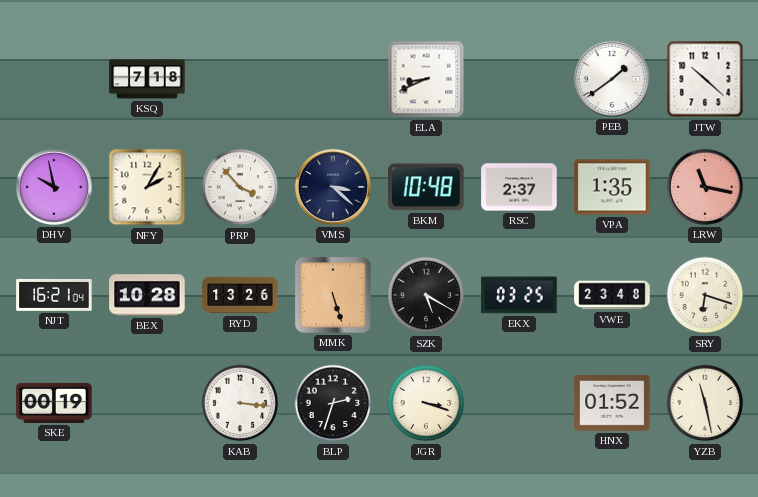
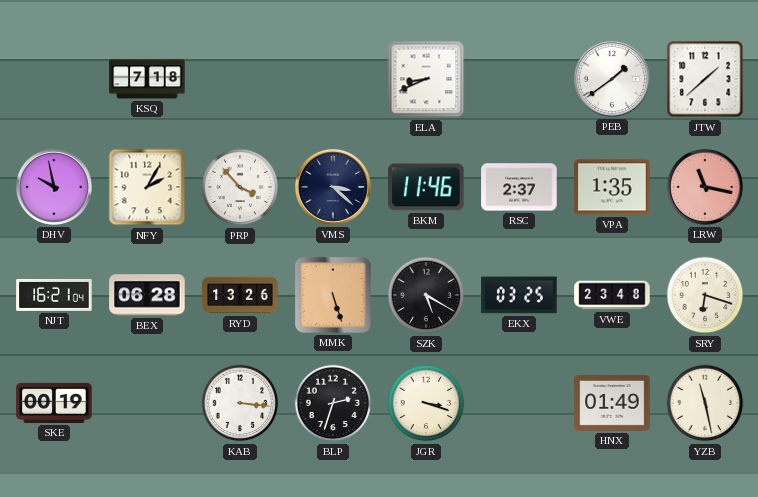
JTW: 10:22 -> 1:38
BKM: 10:48 -> 11:46
BEX: 10:28 -> 06:28
HNX: 01:52 -> 01:49
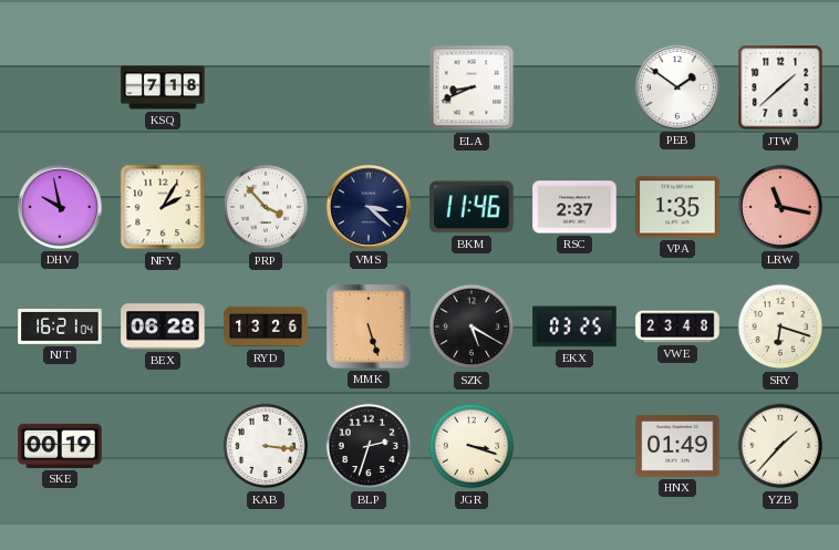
PEB: 1:39 -> 1:51
YZB: 11:28 -> 1:37
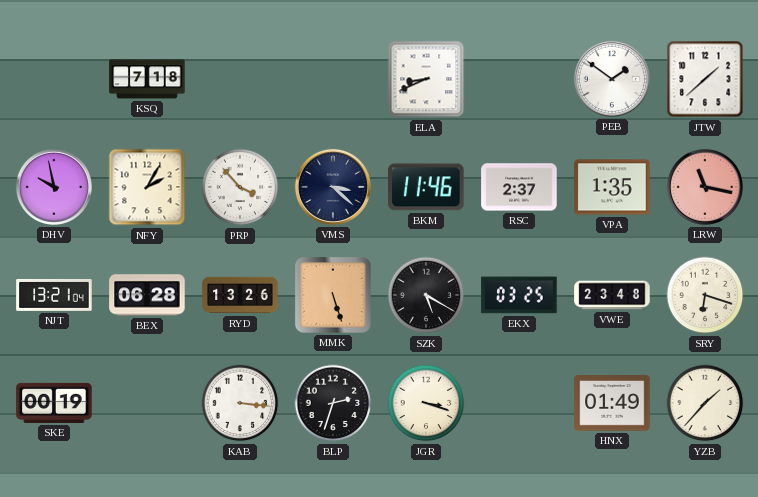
NJT: 16:21 -> 13:21
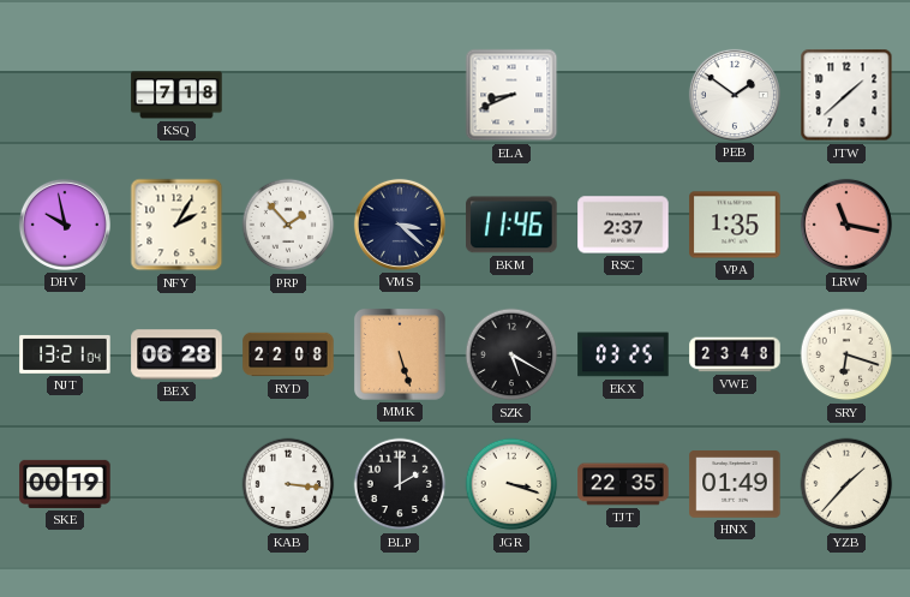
PRP: 3:53 -> 1:53
RYD: 13:26 -> 22:08
BLP: 2:33 -> 2:00
TJT: none -> 22:35
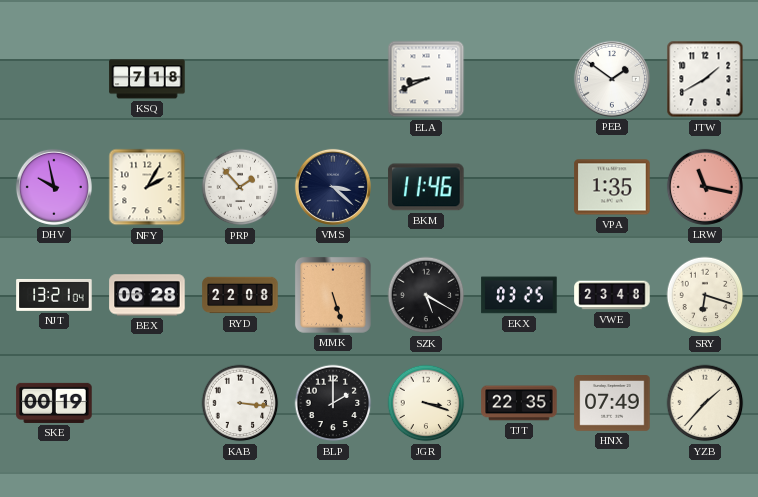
JTW: 1:38 -> 1:40
RSC: 2:37 -> none
HNX: 01:49 -> 07:49
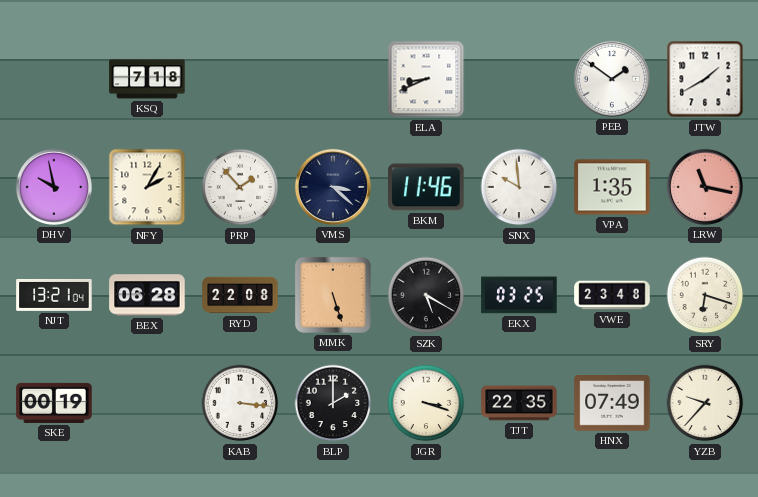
SNX: none -> 9:59
YZB: 1:37 -> 9:37
